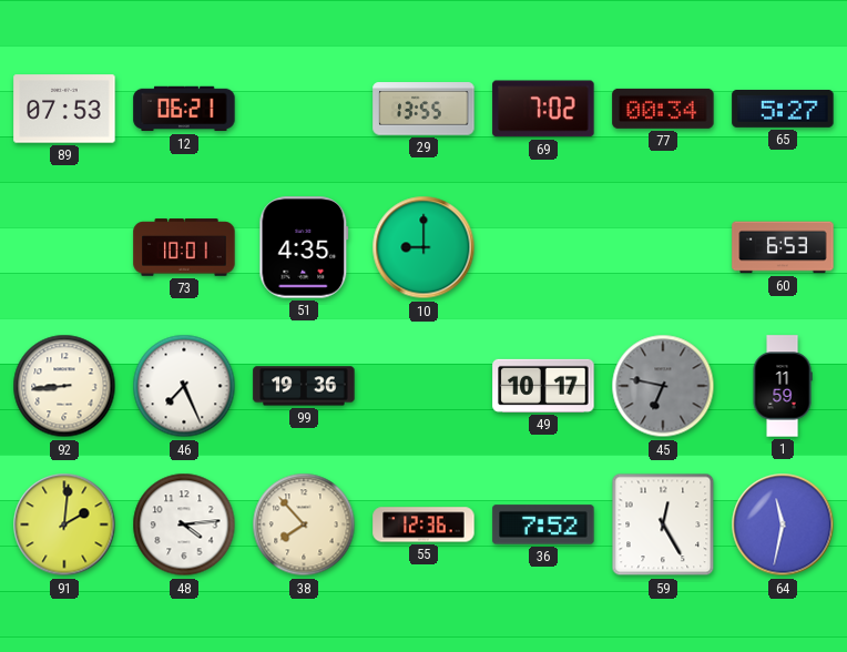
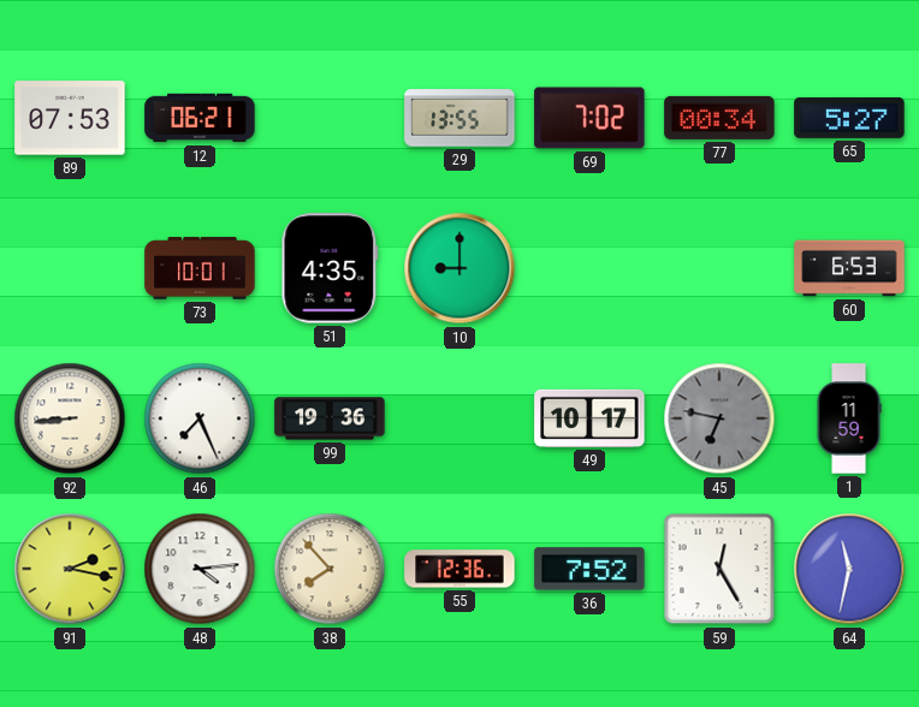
91: 2:01 -> 2:17
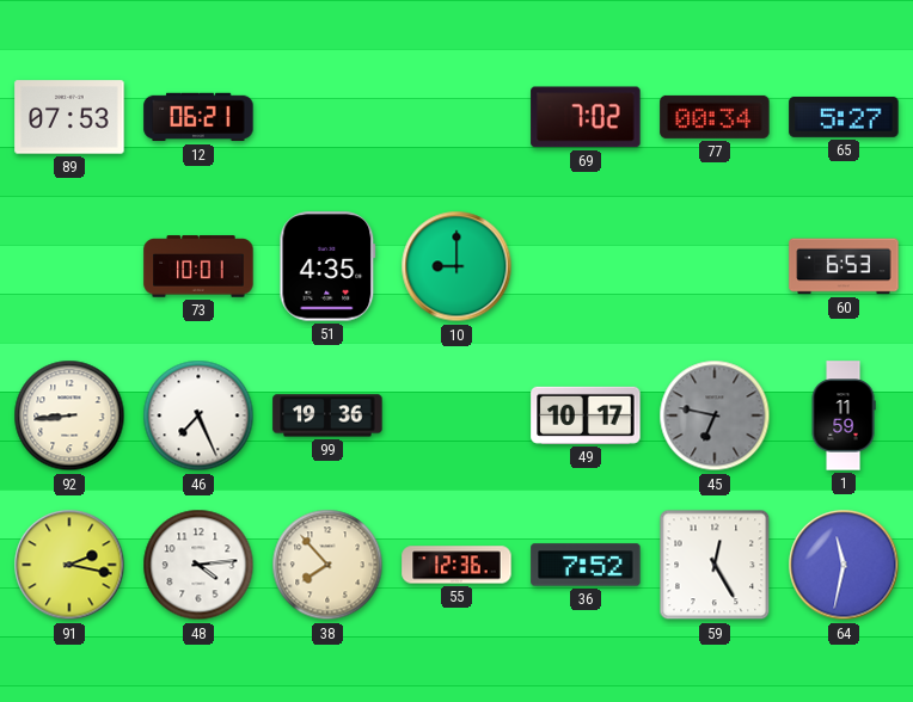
29: 13:55 -> none
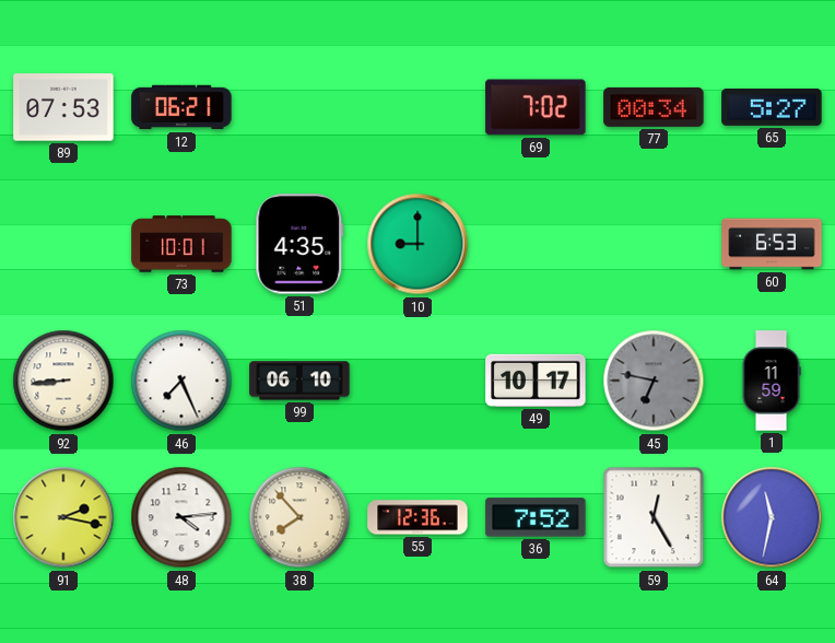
99: 19:36 -> 06:10
